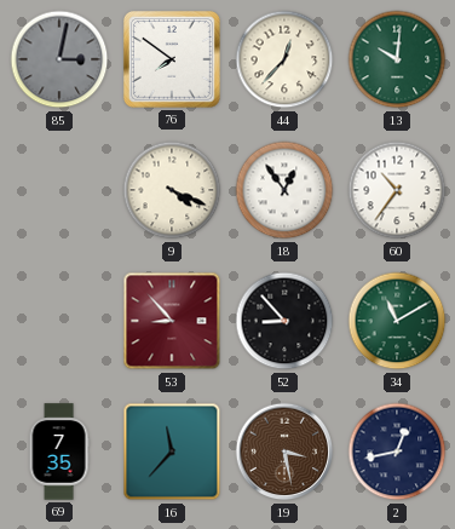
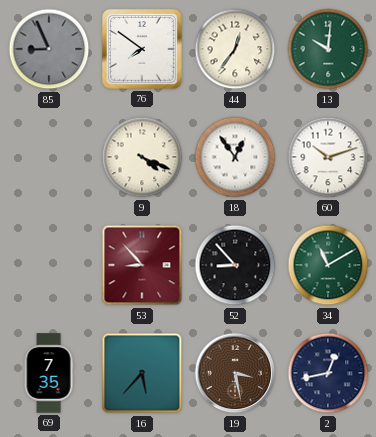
85: 3:02 -> 8:56
44: 12:37 -> 12:36
60: 10:36 -> 10:12
16: 11:37 -> 5:37
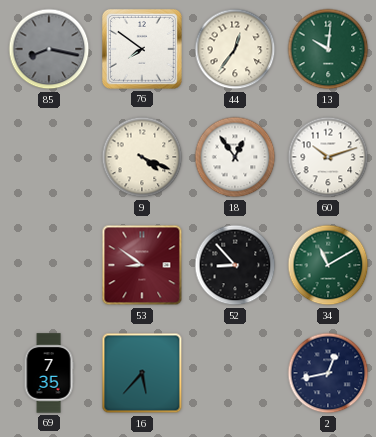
85: 8:56 -> 8:17
53: 8:53 -> 8:51
19: 3:28 -> none
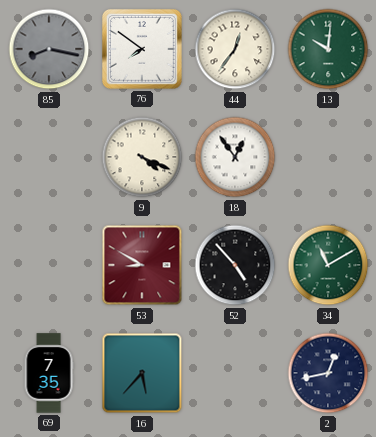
60: 10:12 -> none
53: 8:51 -> 8:50
52: 8:53 -> 4:53
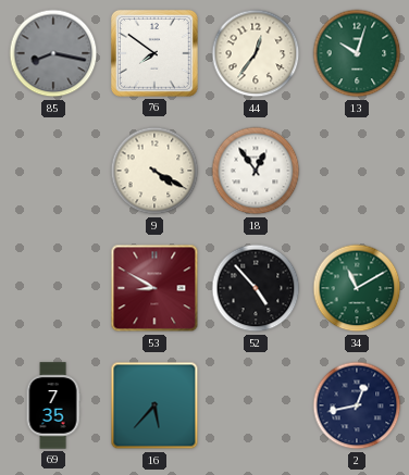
13: 10:01 -> 10:03
9: 4:19 -> 4:20
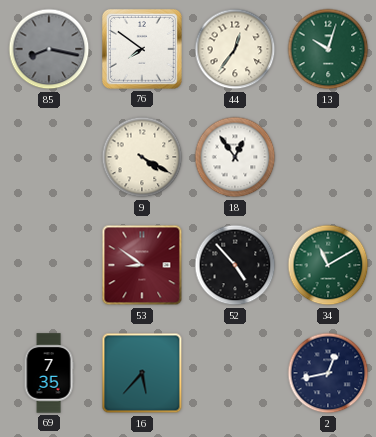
53: 8:50 -> 8:51
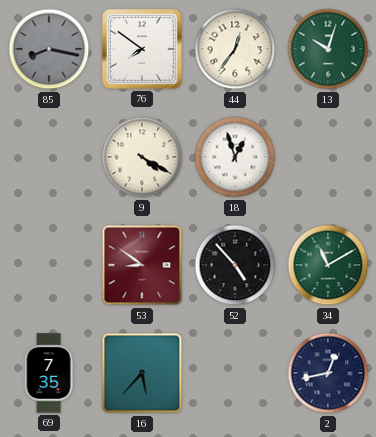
18: 12:54 -> 12:57
